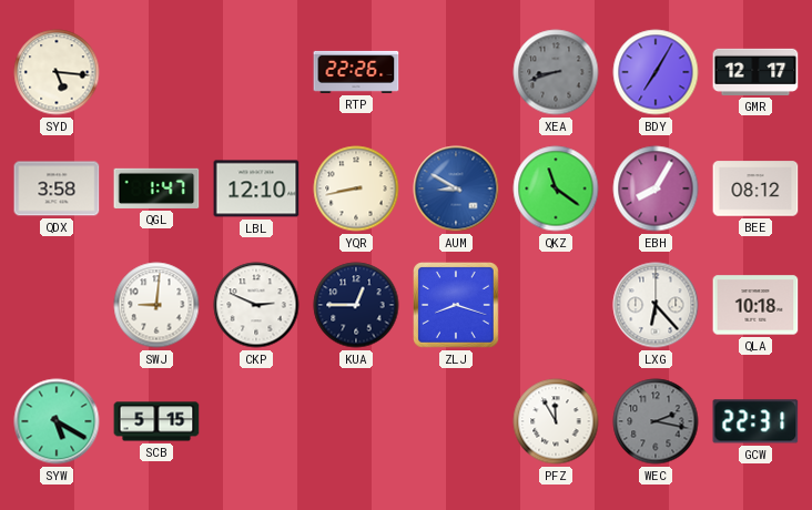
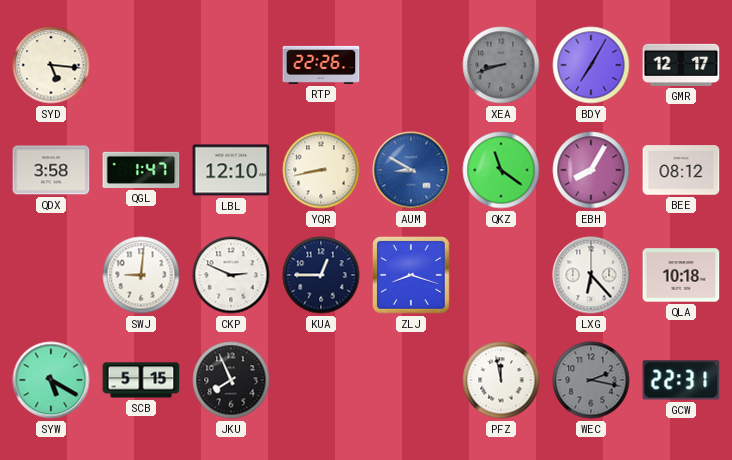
JKU: none -> 7:56
PFZ: 11:55 -> 11:58
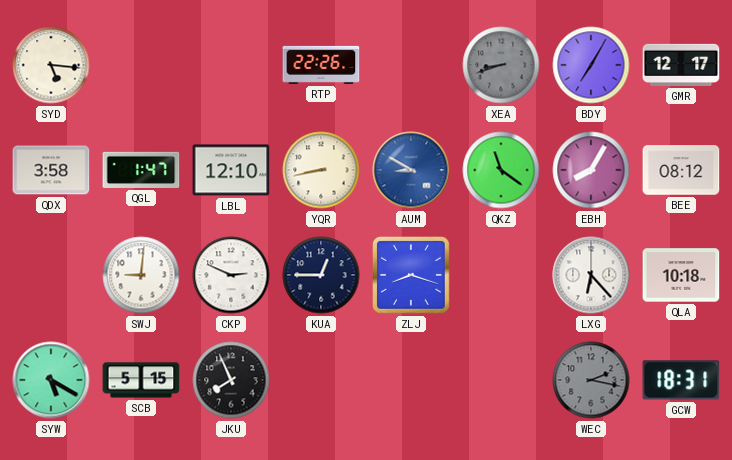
PFZ: 11:58 -> none
GCW: 22:31 -> 18:31
